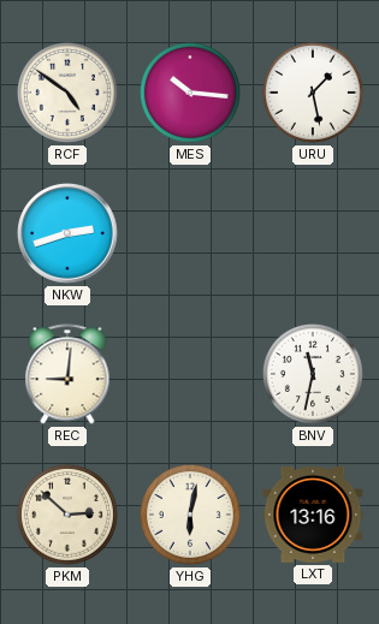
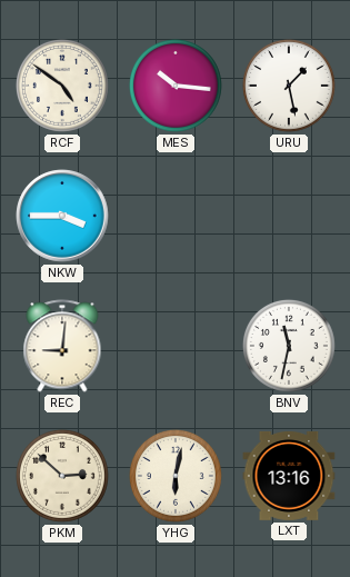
NKW: 2:42 -> 3:45
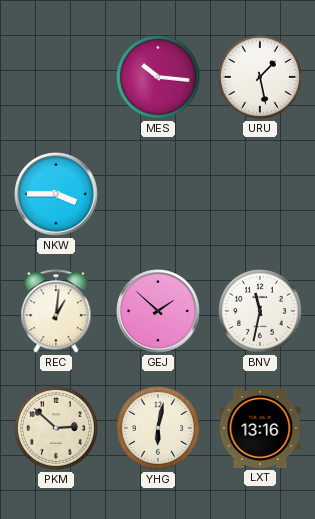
RCF: 4:51 -> none
REC: 9:01 -> 1:01
GEJ: none -> 1:52
